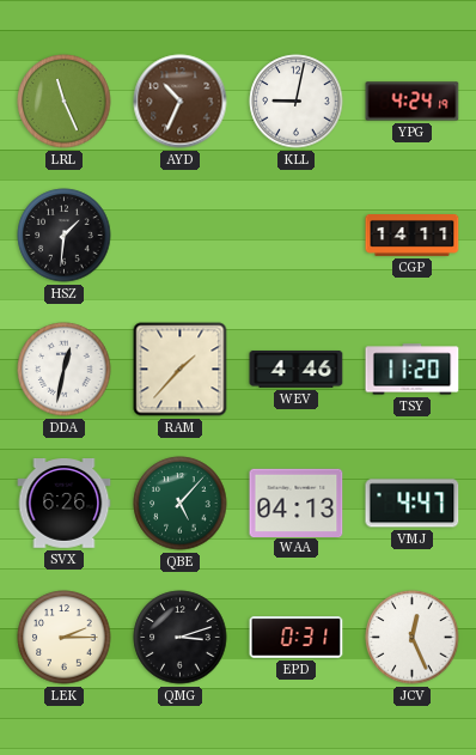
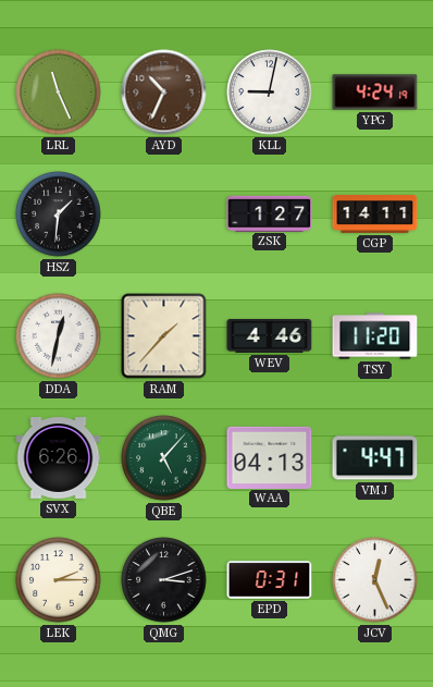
ZSK: none -> 1:27
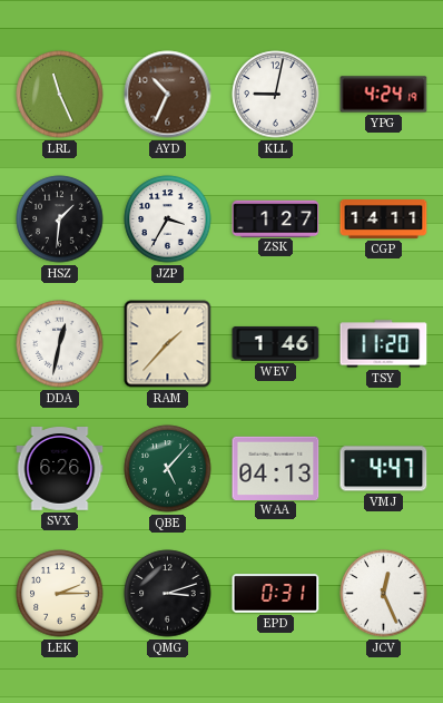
JZP: none -> 3:35
WEV: 4:46 -> 1:46
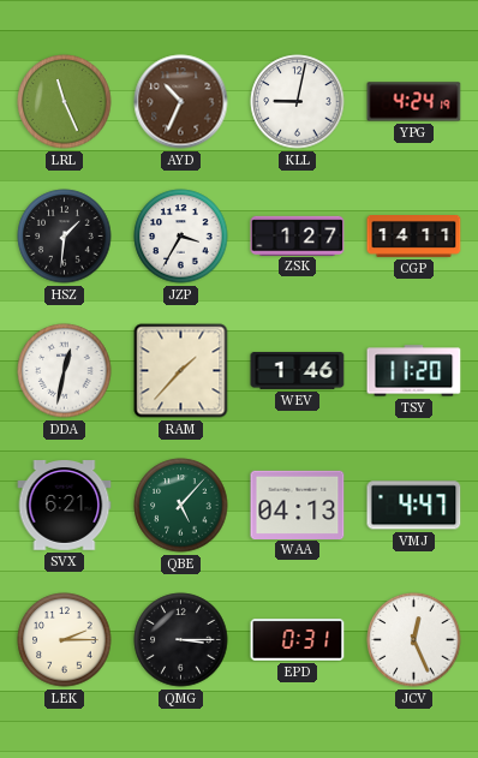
SVX: 6:26 -> 6:21
QMG: 3:12 -> 3:15
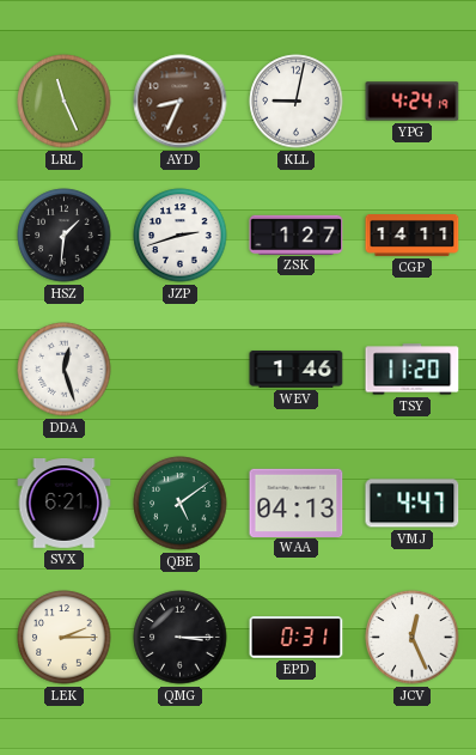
AYD: 10:34 -> 8:34
JZP: 3:35 -> 2:42
DDA: 12:32 -> 12:27
RAM: 1:37 -> none
QBE: 5:07 -> 5:09
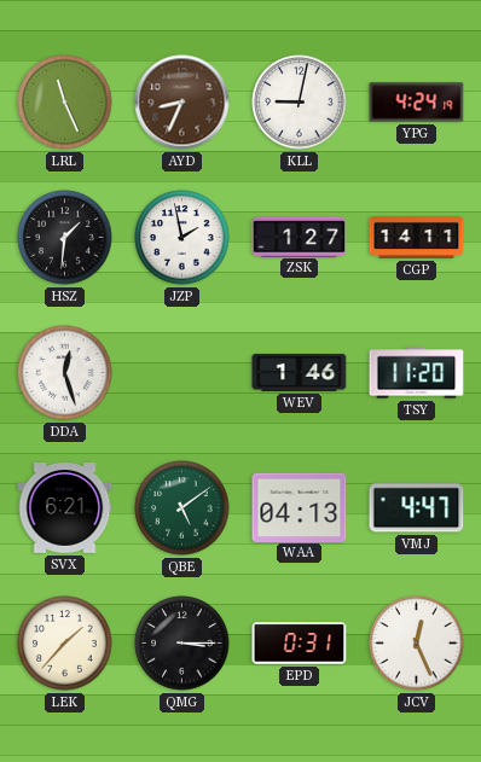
JZP: 2:42 -> 1:58
LEK: 2:15 -> 1:37
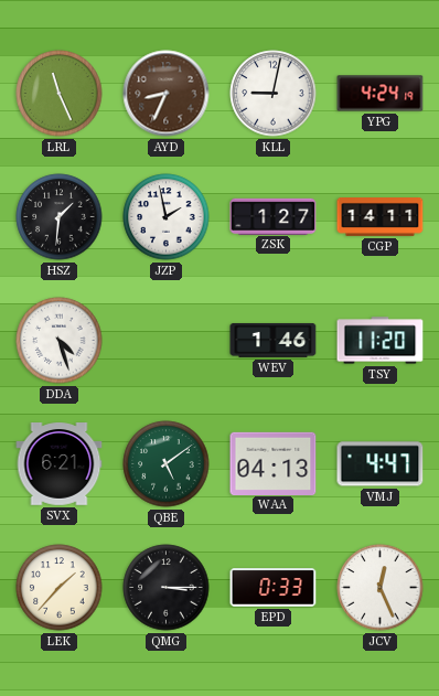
DDA: 12:27 -> 4:27
EPD: 0:31 -> 0:33
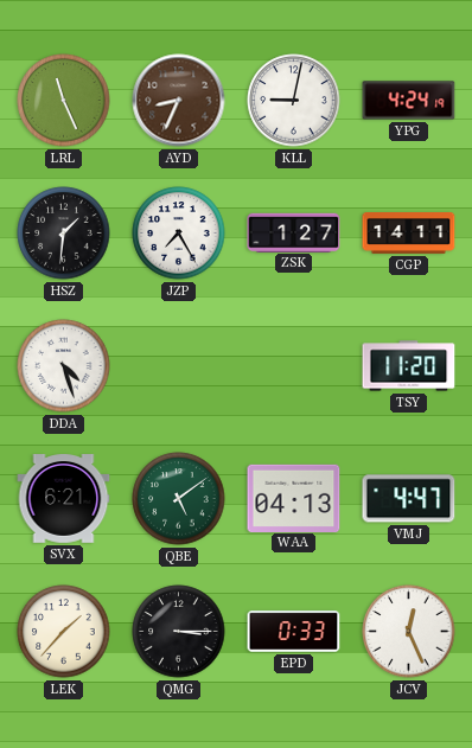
JZP: 1:58 -> 7:25
WEV: 1:46 -> none
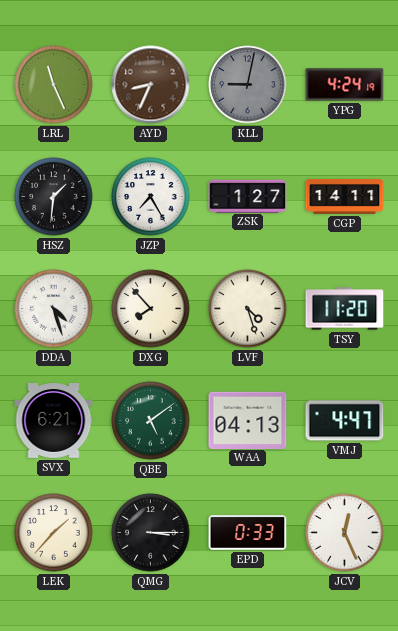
KLL dial: white -> grey
DXG: none -> 7:53
LVF: none -> 4:27
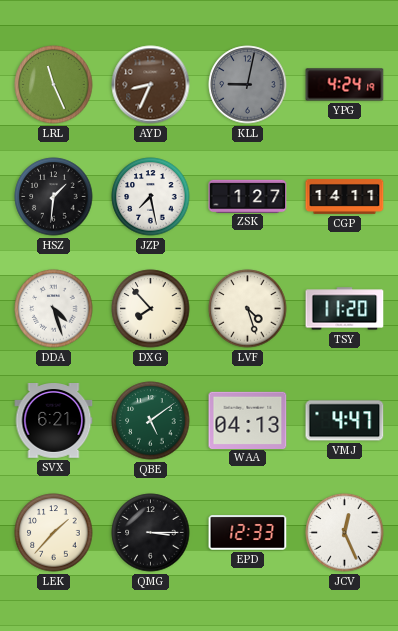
JZP: 7:25 -> 7:28
EPD: 0:33 -> 12:33
